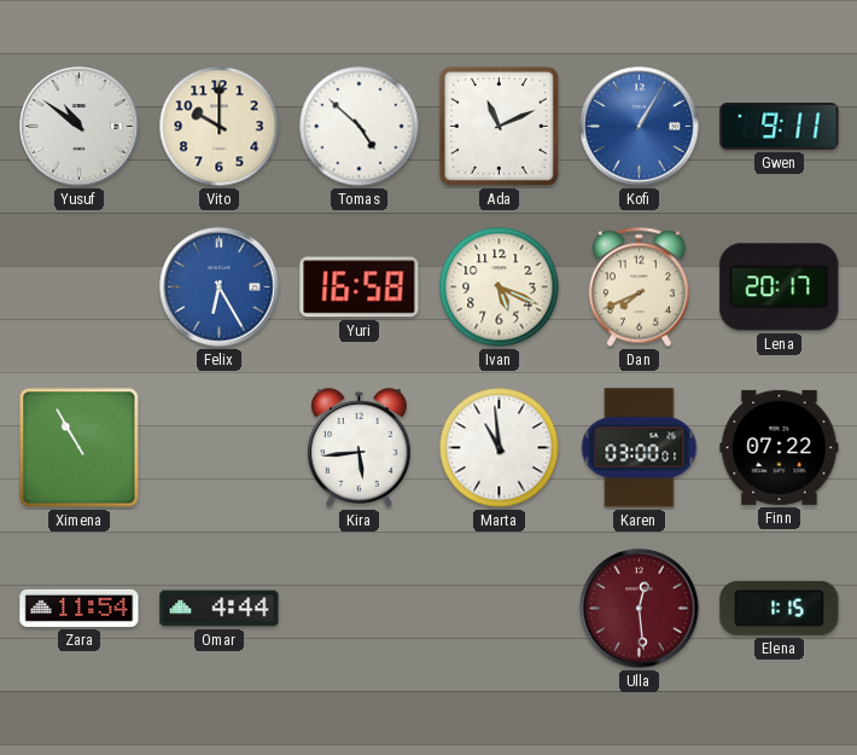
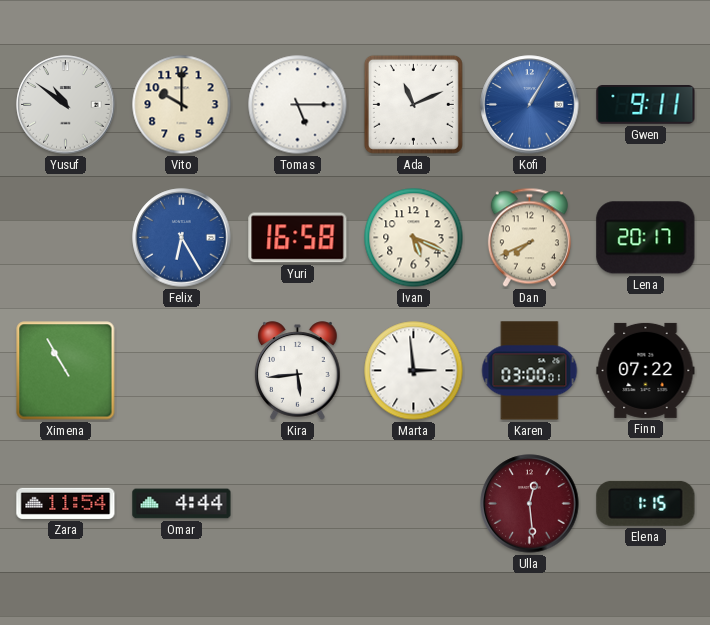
Tomas: 4:52 -> 5:15
Marta: 10:59 -> 2:59
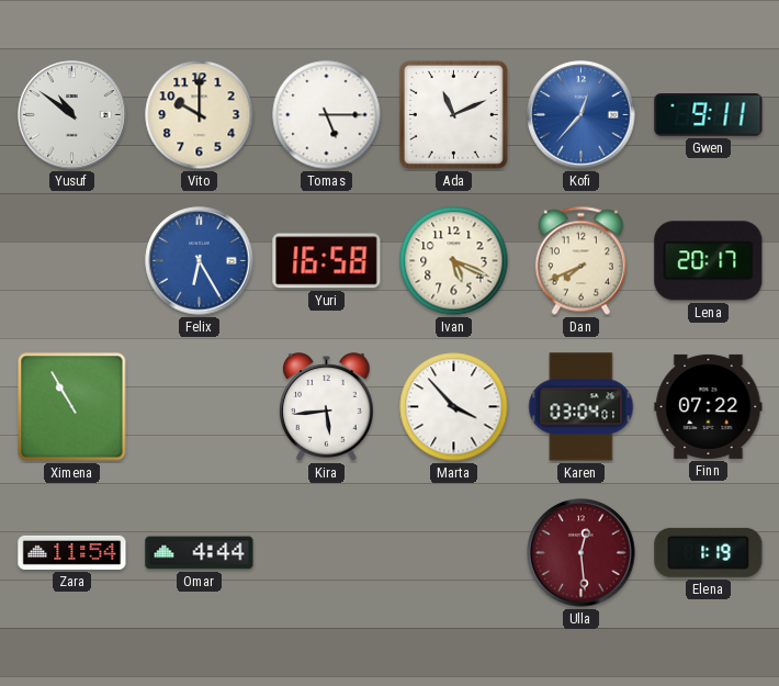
Kofi: 1:05 -> 12:37
Marta: 2:59 -> 3:53
Karen: 03:00 -> 03:04
Elena: 1:15 -> 1:19
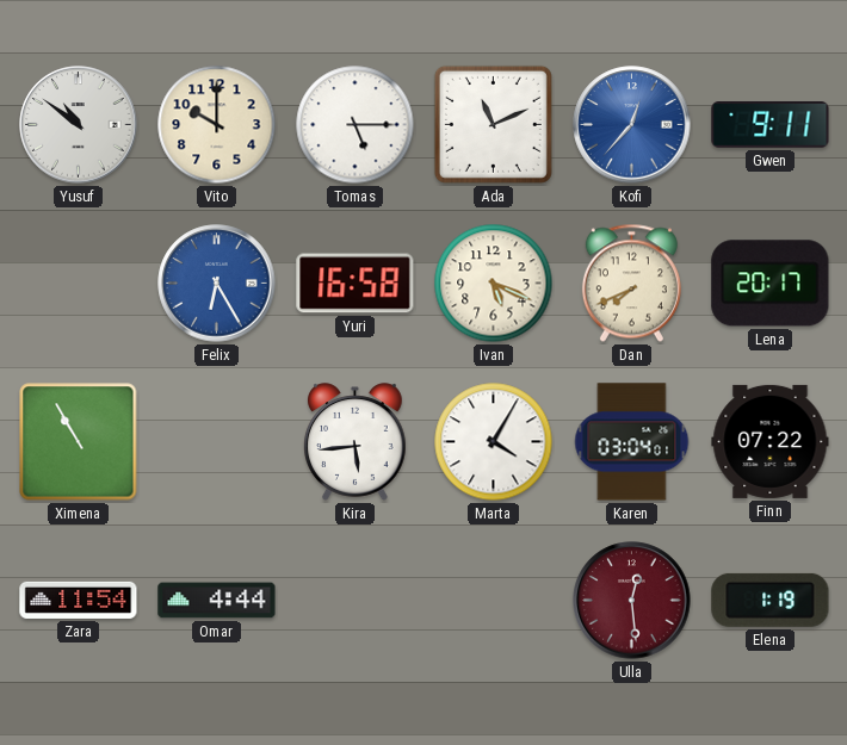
Marta: 3:53 -> 4:05
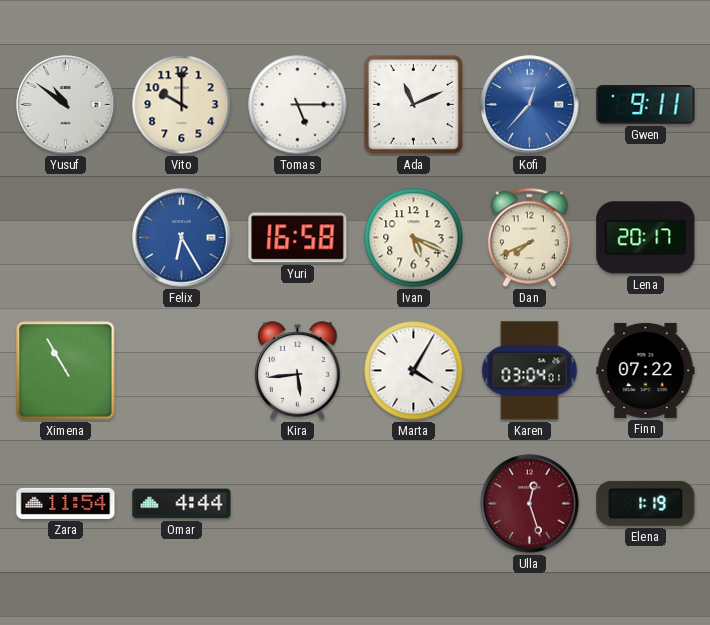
Ulla: 12:29 -> 12:27
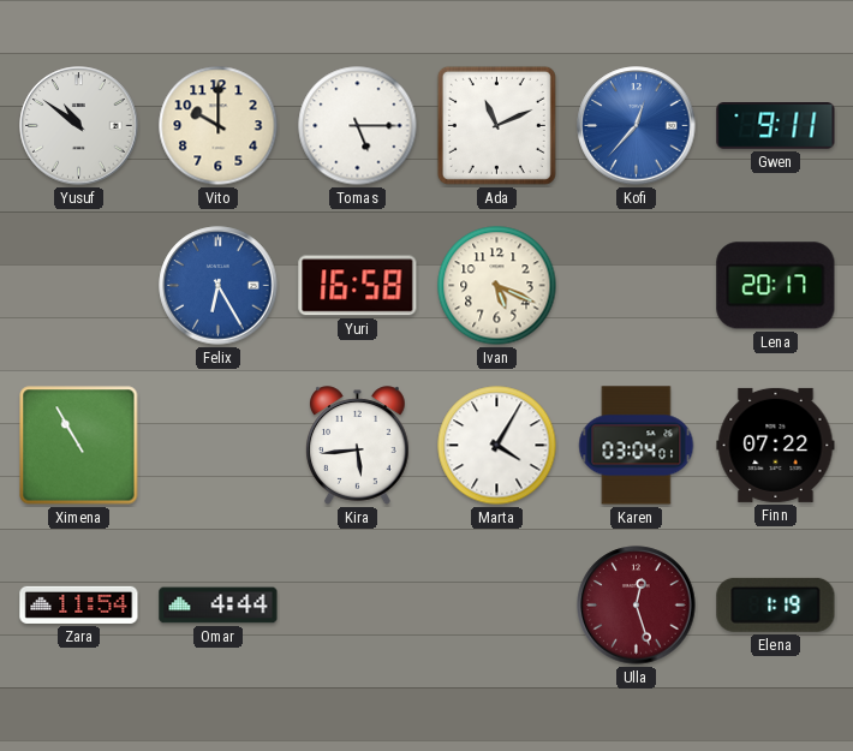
Dan: 7:41 -> none
